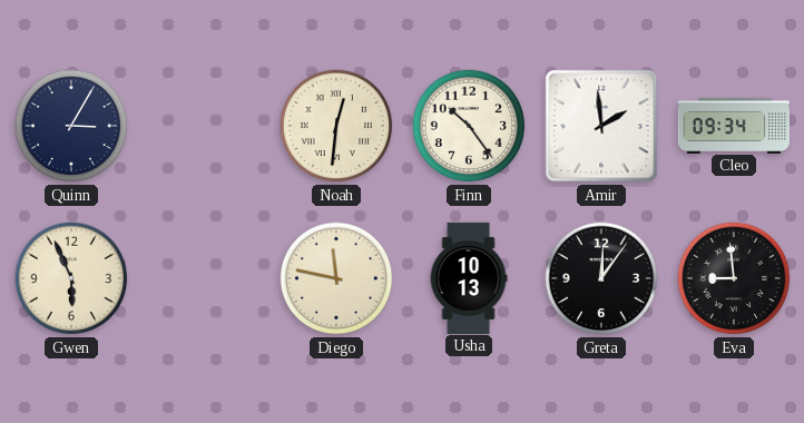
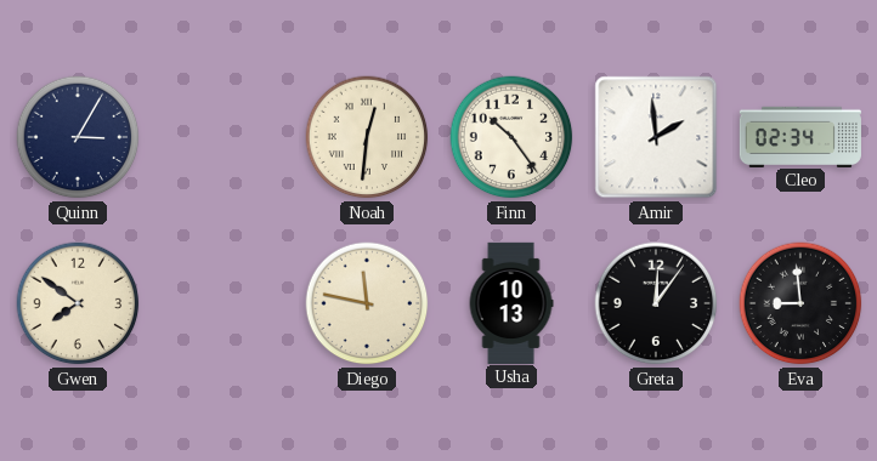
Cleo: 09:34 -> 02:34
Gwen: 5:56 -> 7:51
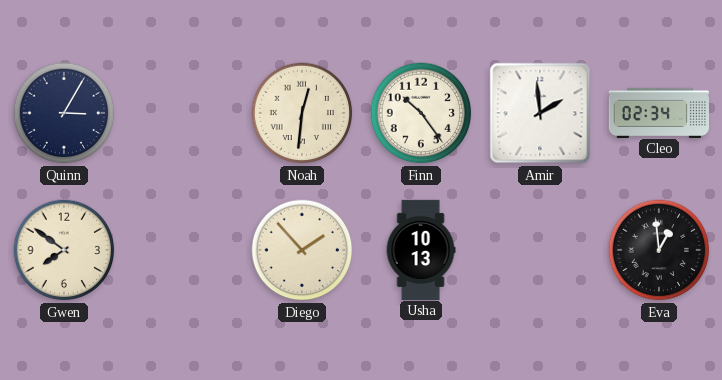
Diego: 11:47 -> 1:53
Greta: 12:06 -> none
Eva: 8:59 -> 12:59
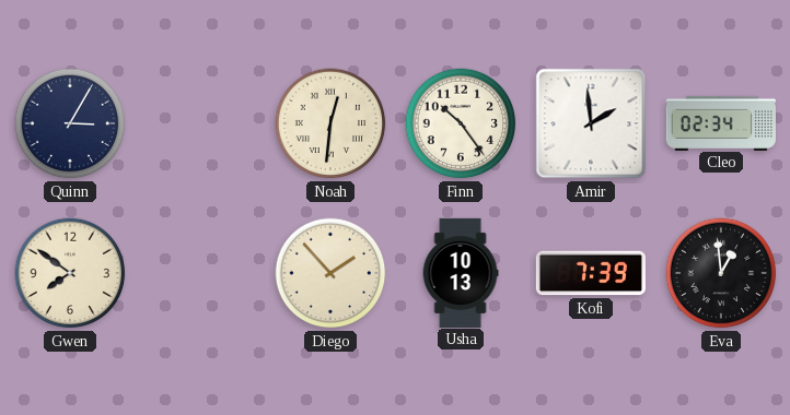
Kofi: none -> 7:39
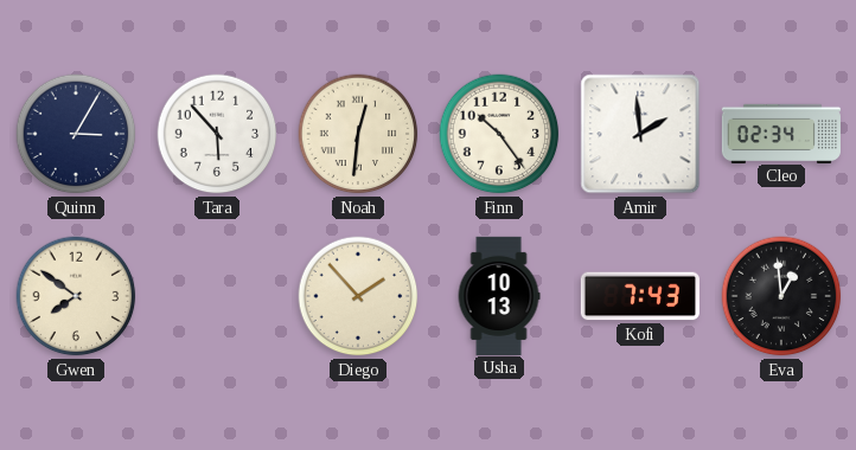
Tara: none -> 5:53
Kofi: 7:39 -> 7:43
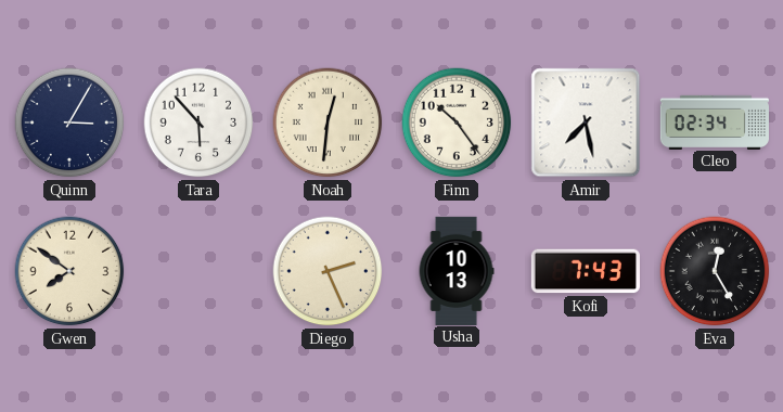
Amir: 1:59 -> 7:28
Diego: 1:53 -> 2:26
Eva: 12:59 -> 12:25
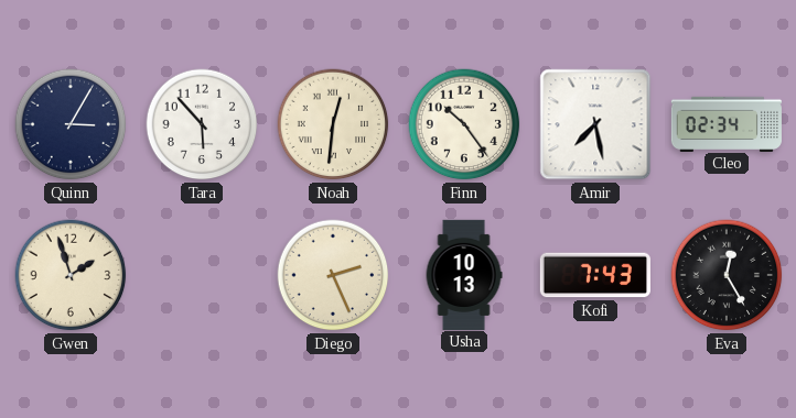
Gwen: 7:51 -> 1:57
